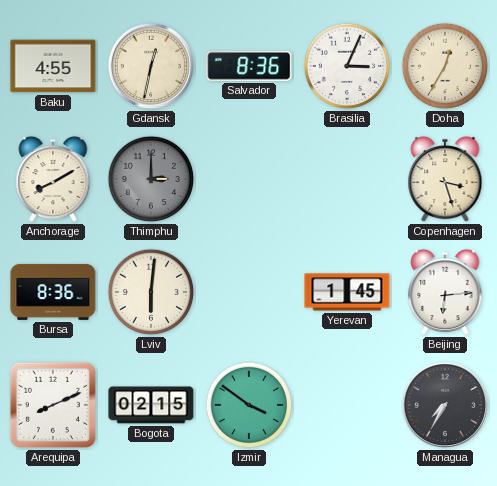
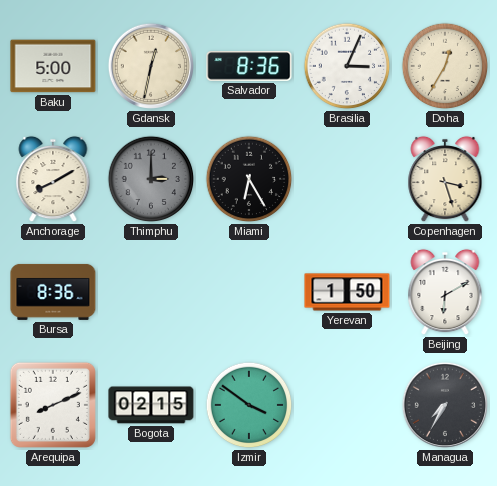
Baku: 4:55 -> 5:00
Miami: none -> 6:25
Lviv: 6:01 -> none
Yerevan: 1:45 -> 1:50
Beijing: 6:14 -> 6:10
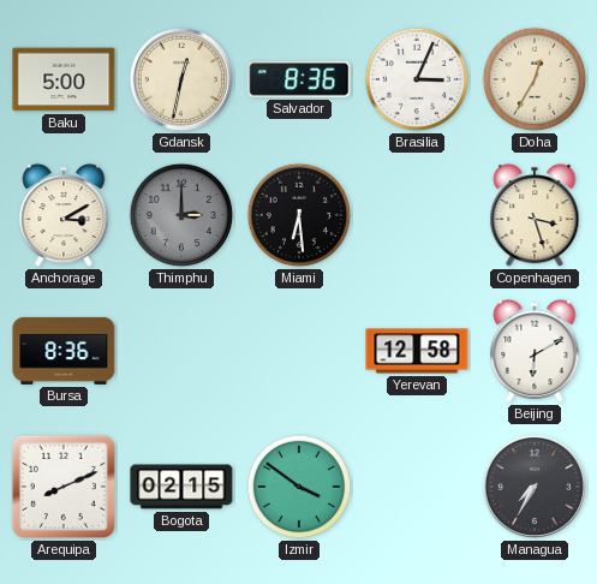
Anchorage: 8:10 -> 3:10
Miami: 6:25 -> 6:29
Yerevan: 1:50 -> 12:58
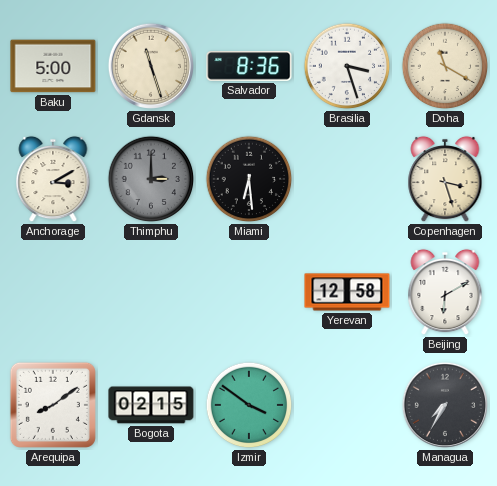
Gdansk: 12:32 -> 11:27
Brasilia: 3:04 -> 3:27
Doha: 12:35 -> 11:20
Bursa: 8:36 -> none
Arequipa: 8:11 -> 8:09
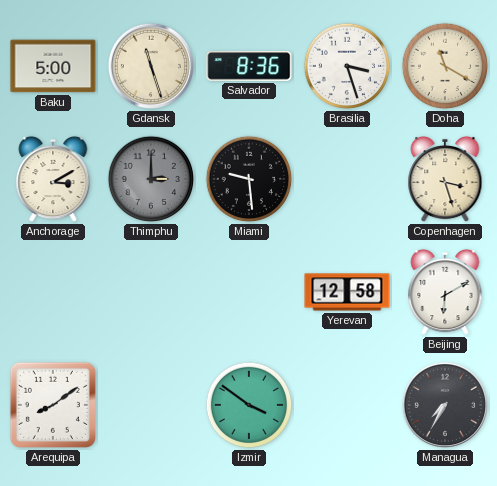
Miami: 6:29 -> 9:29
Bogota: 02:15 -> none
